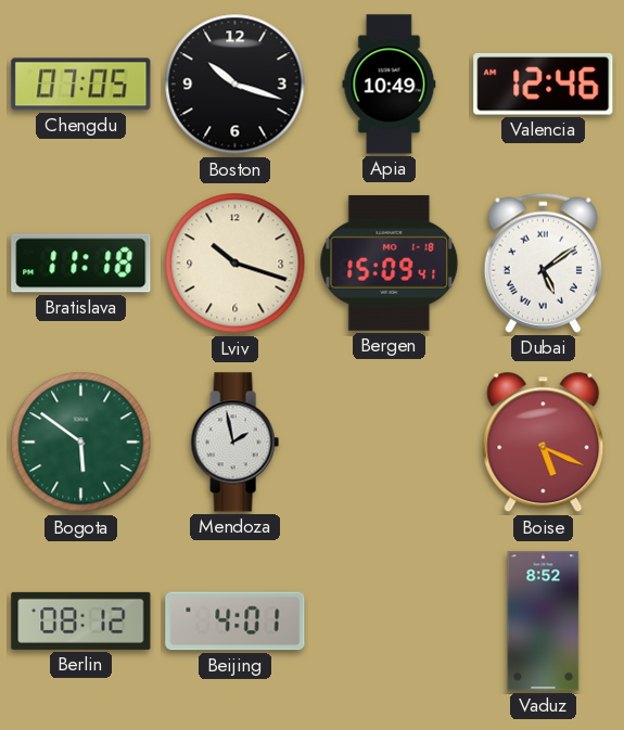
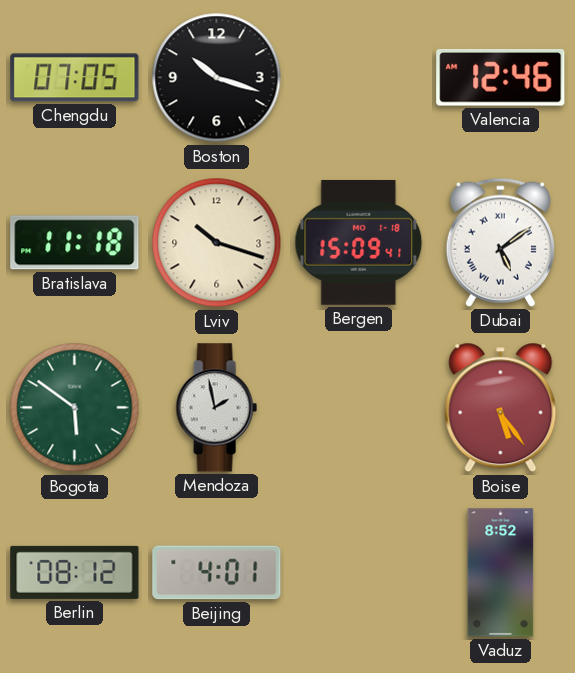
Apia: 10:49 -> none
Boise: 5:19 -> 5:24
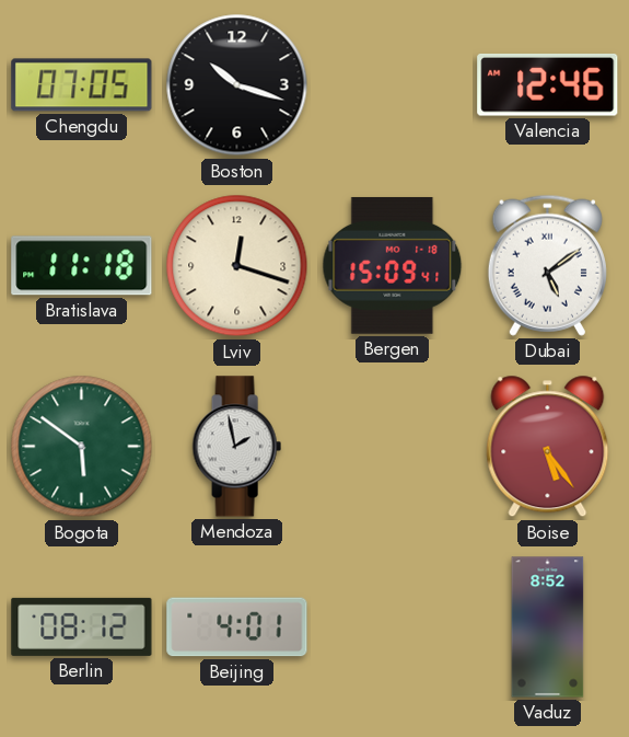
Lviv: 10:18 -> 12:18
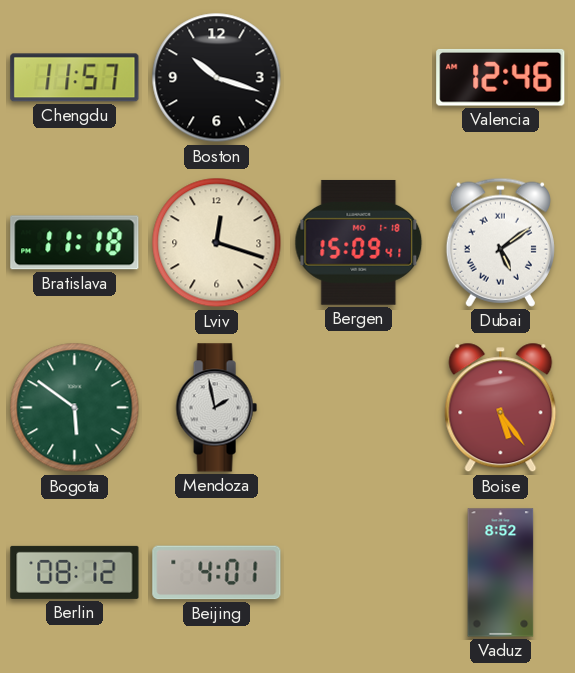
Chengdu: 07:05 -> 11:57
